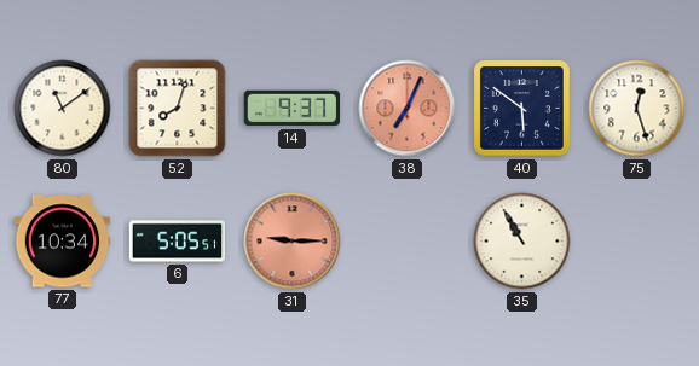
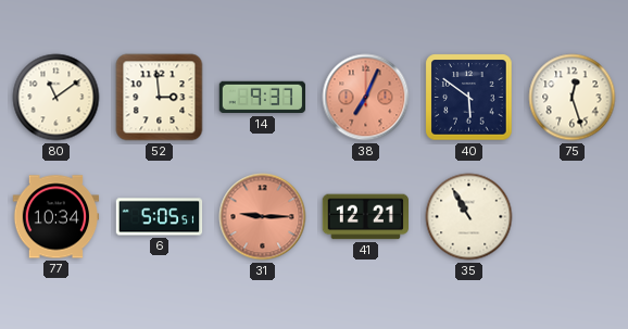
52: 8:03 -> 2:59
41: none -> 12:21
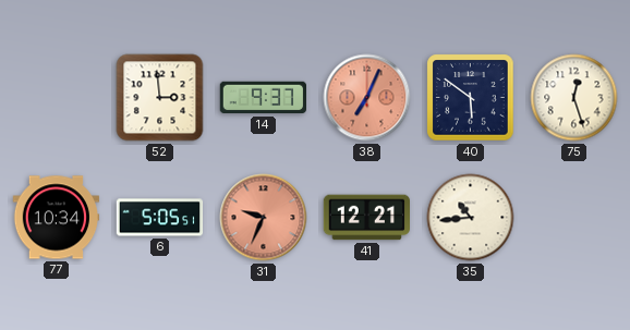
80: 11:09 -> none
31: 9:15 -> 9:34
35: 10:55 -> 10:44
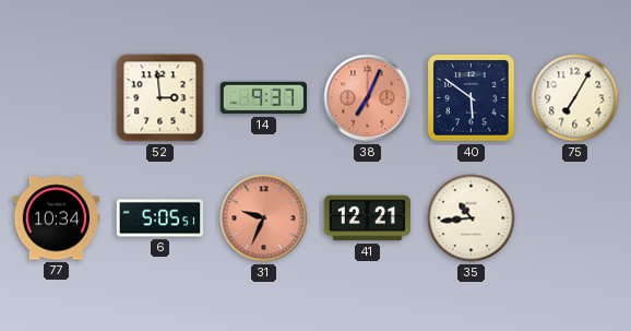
75: 12:27 -> 7:05
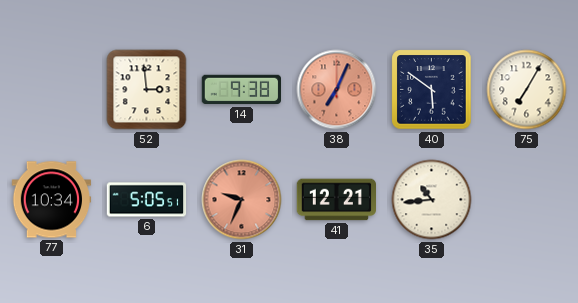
14: 9:37 -> 9:38
